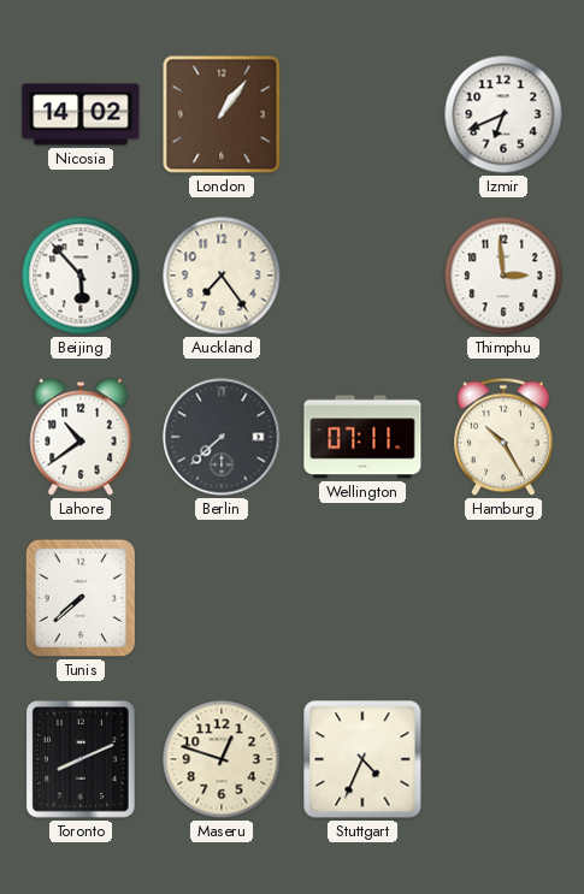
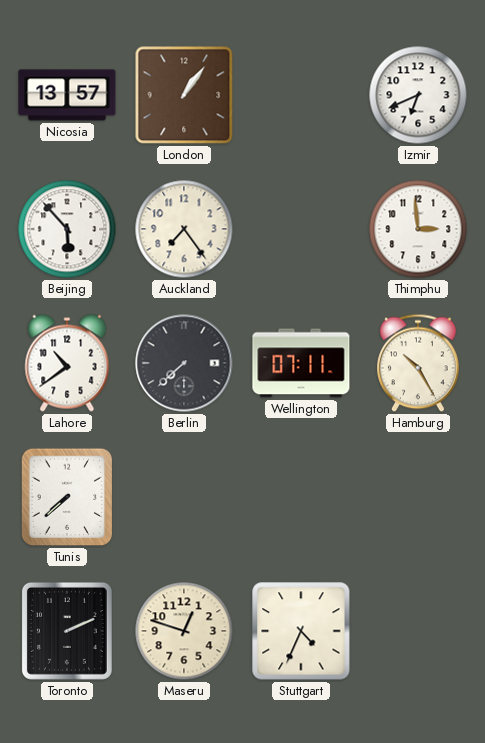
Nicosia: 14:02 -> 13:57
Toronto: 8:11 -> 2:11
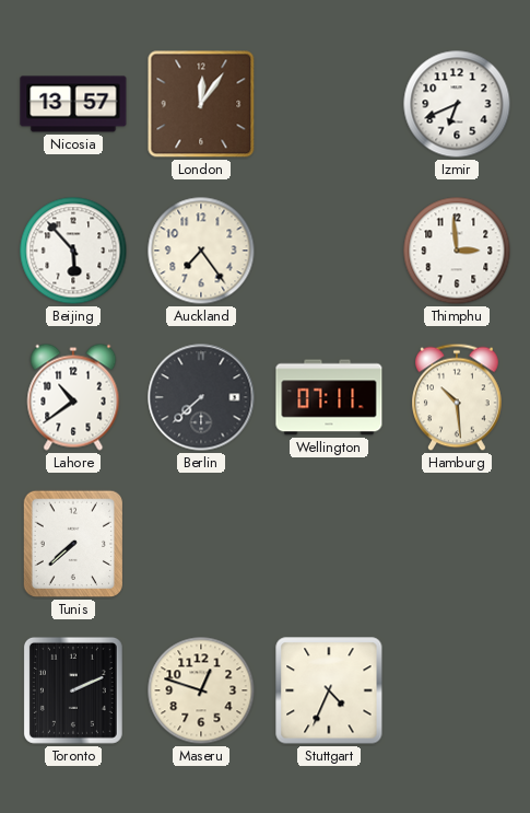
London: 1:06 -> 12:06
Hamburg: 10:25 -> 10:29
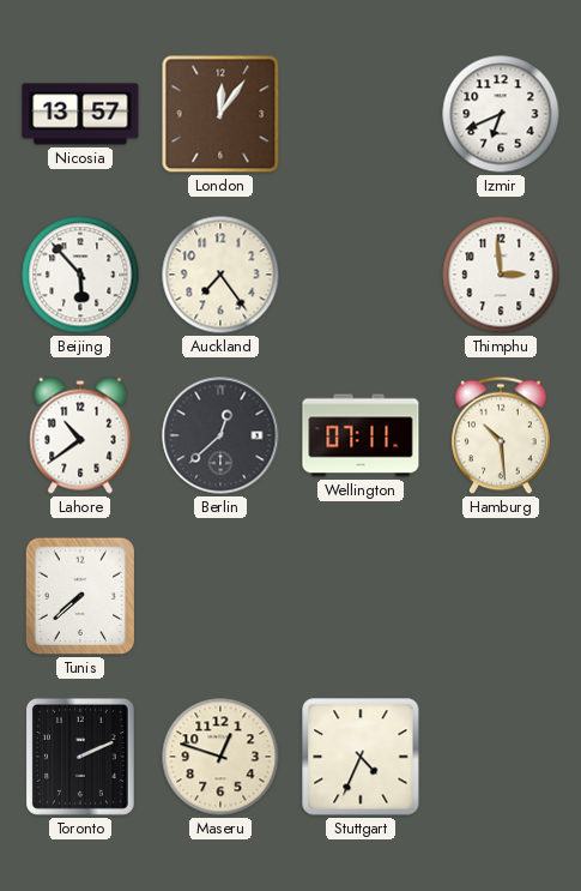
Berlin: 7:38 -> 12:38
